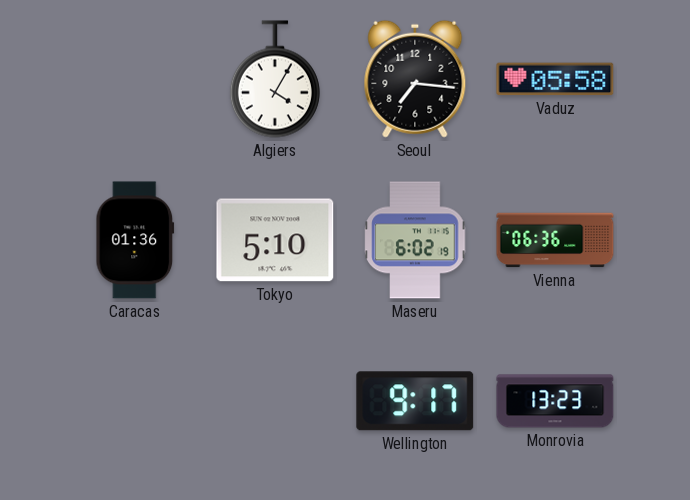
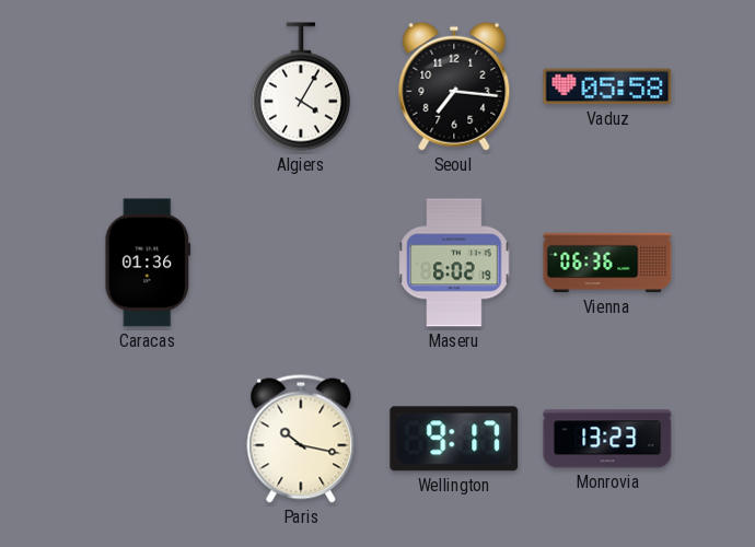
Tokyo: 5:10 -> none
Paris: none -> 10:17
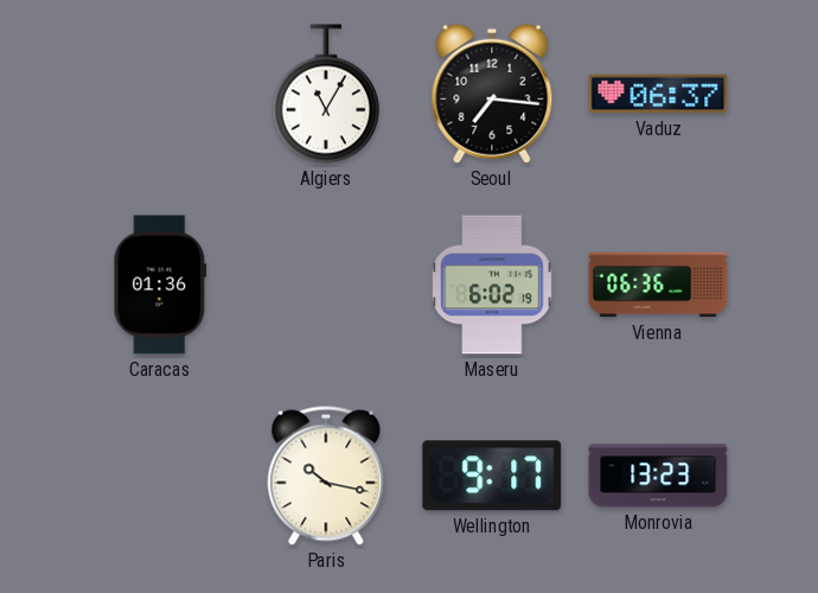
Algiers: 4:05 -> 11:05
Vaduz: 05:58 -> 06:37
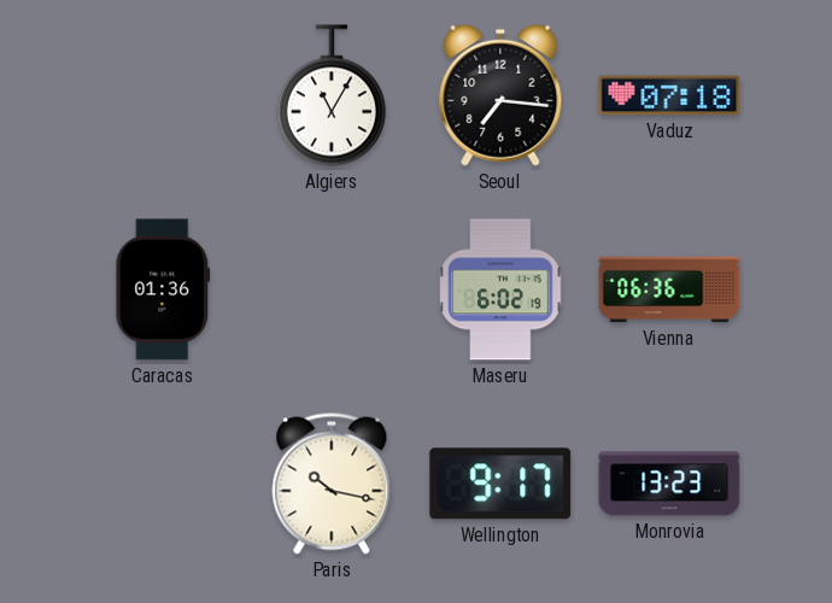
Vaduz: 06:37 -> 07:18
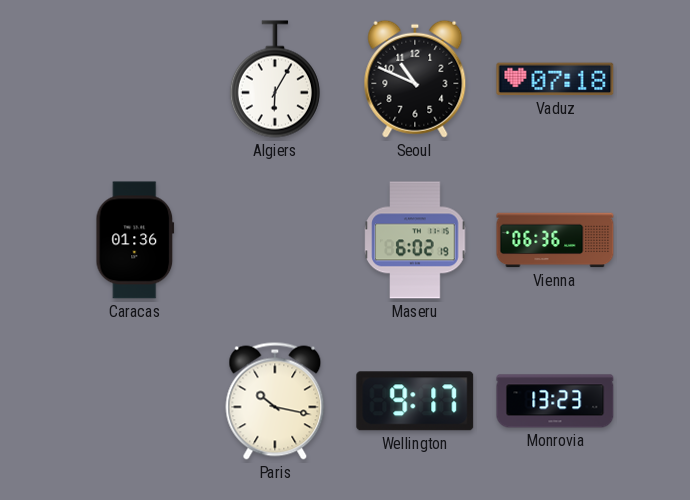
Algiers: 11:05 -> 6:05
Seoul: 7:16 -> 10:49
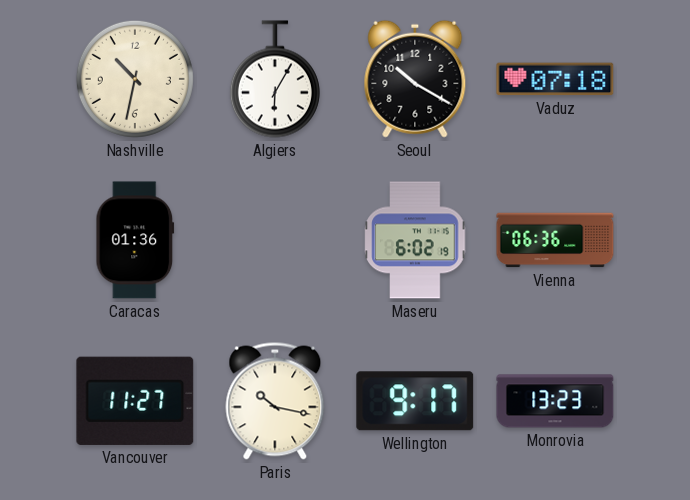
Nashville: none -> 10:32
Seoul: 10:49 -> 10:20
Vancouver: none -> 11:27
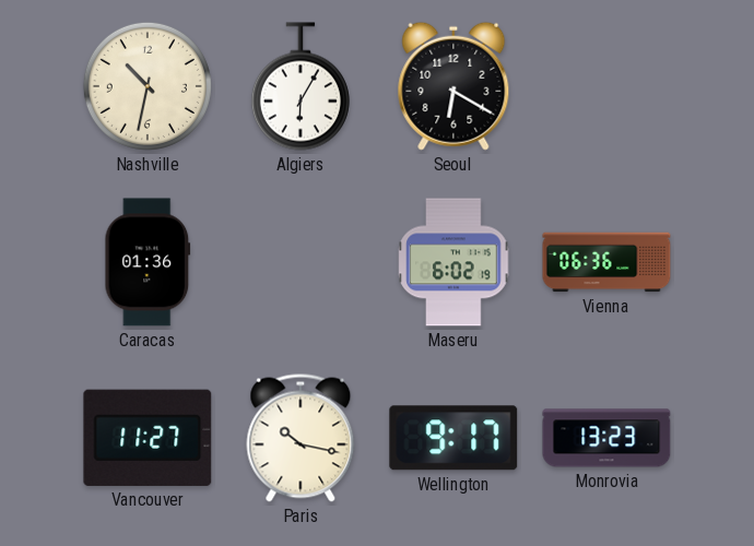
Seoul: 10:20 -> 6:20
Vaduz: 07:18 -> none
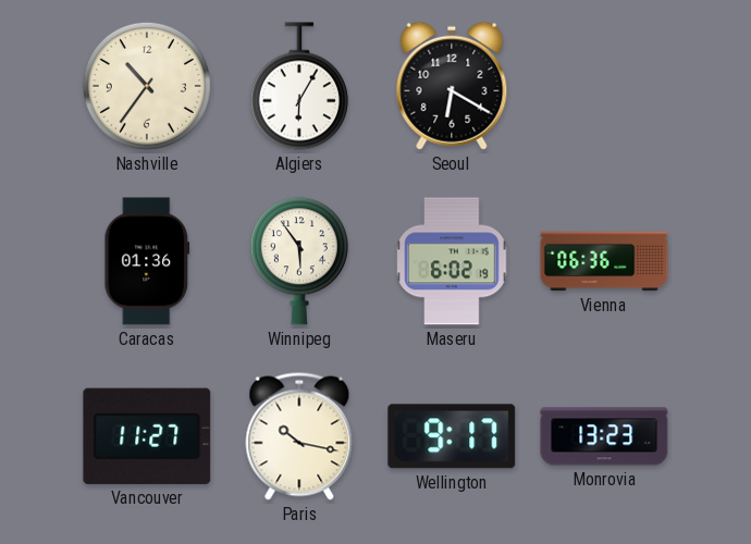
Nashville: 10:32 -> 10:36
Winnipeg: none -> 5:54
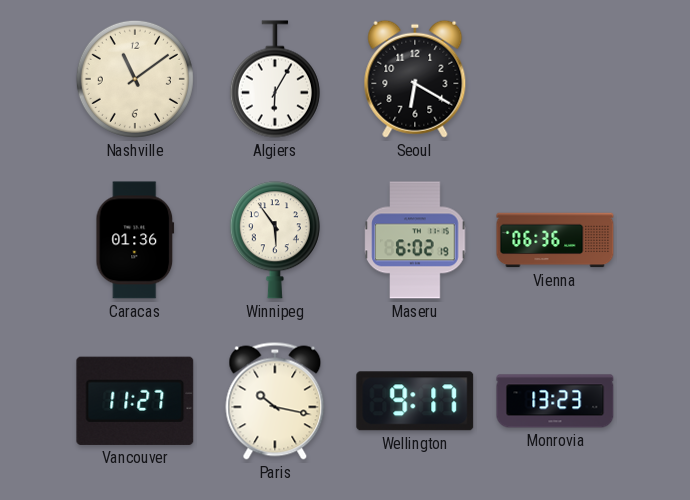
Nashville: 10:36 -> 11:09
